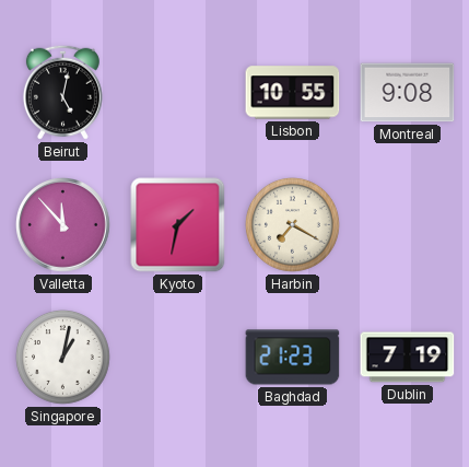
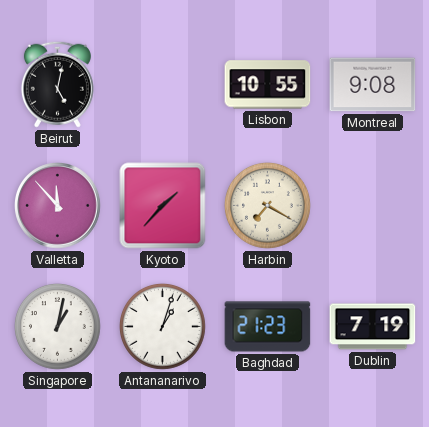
Kyoto: 1:32 -> 1:37
Antananarivo: none -> 1:03
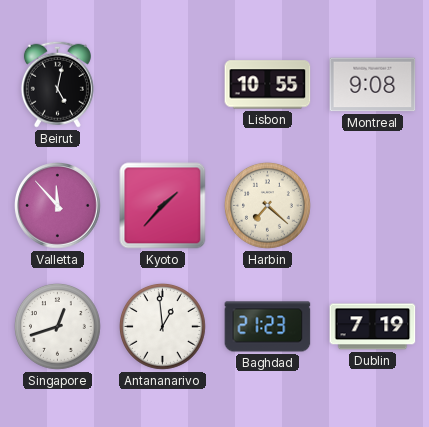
Harbin: 7:20 -> 7:22
Singapore: 1:02 -> 12:42
Antananarivo: 1:03 -> 12:59
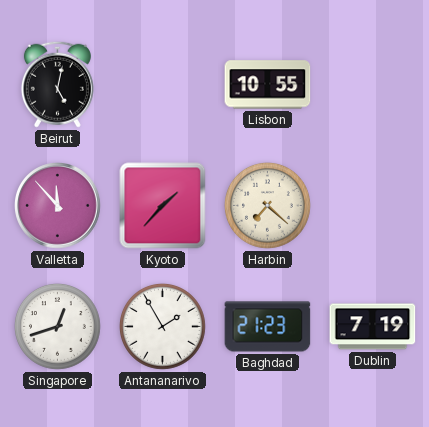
Montreal: 9:08 -> none
Antananarivo: 12:59 -> 1:55
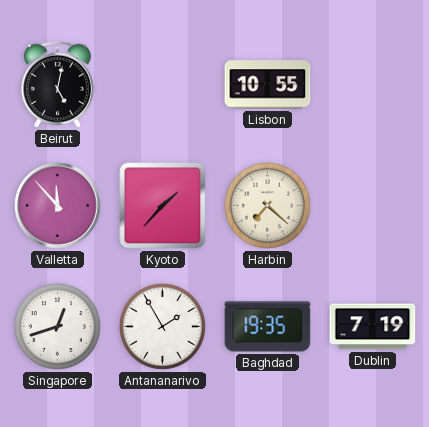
Baghdad: 21:23 -> 19:35
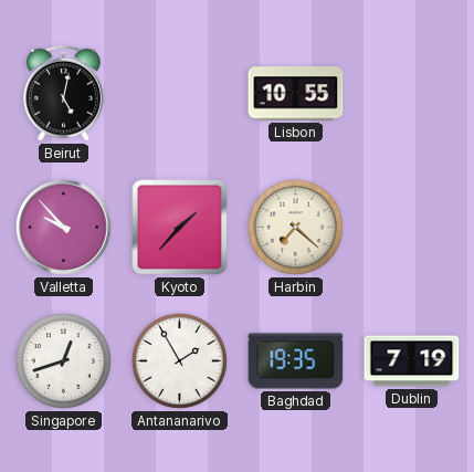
Valletta: 11:53 -> 9:53
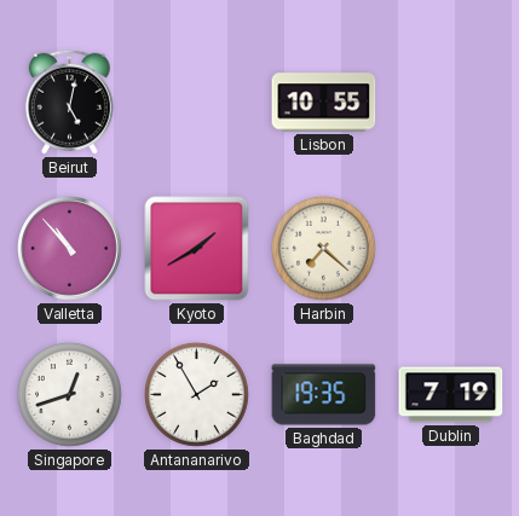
Valletta: 9:53 -> 10:53
Kyoto: 1:37 -> 1:40
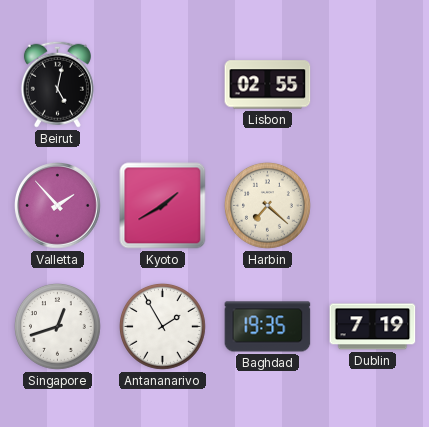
Lisbon: 10:55 -> 02:55
Valletta: 10:53 -> 1:53
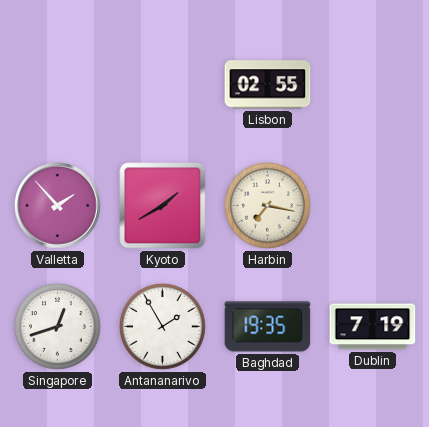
Beirut: 5:02 -> none
Harbin: 7:22 -> 7:17
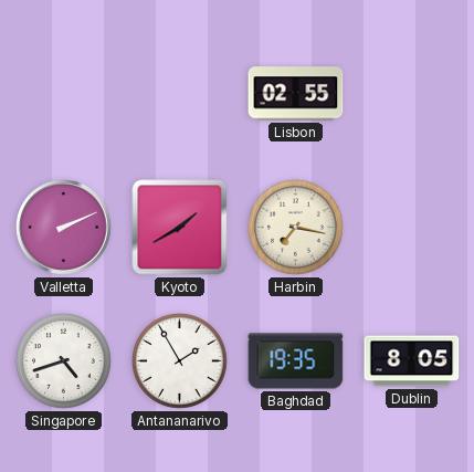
Valletta: 1:53 -> 2:11
Singapore: 12:42 -> 4:42
Dublin: 7:19 -> 8:05
